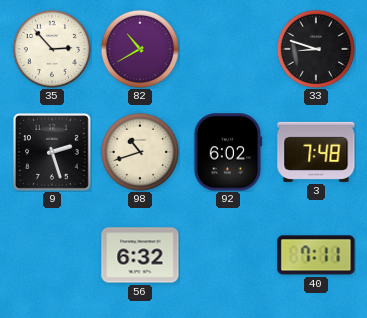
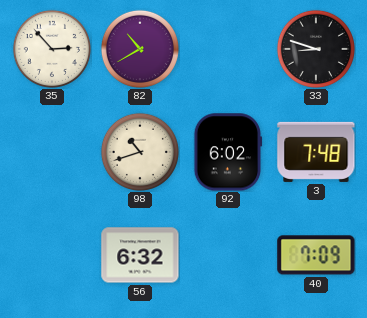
9: 2:27 -> none
40: 7:11 -> 7:09
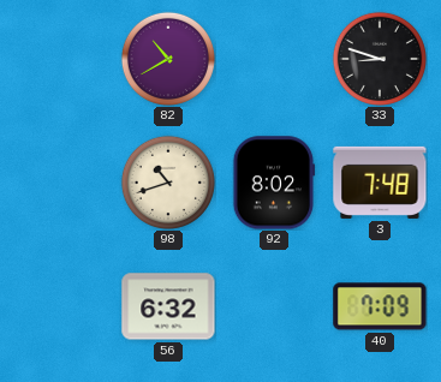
35: 2:53 -> none
92: 6:02 -> 8:02
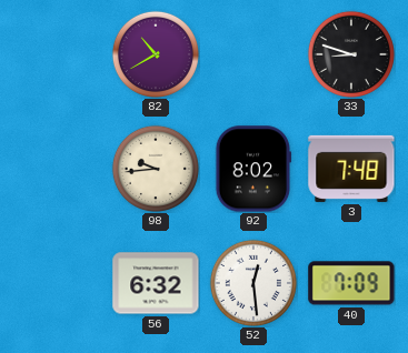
98: 10:42 -> 9:44
52: none -> 12:29
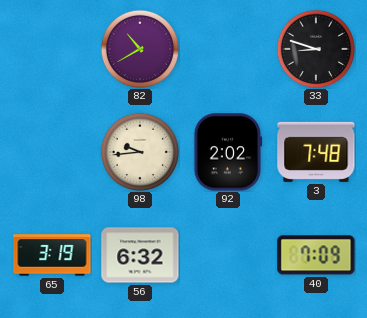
92: 8:02 -> 2:02
65: none -> 3:19
52: 12:29 -> none
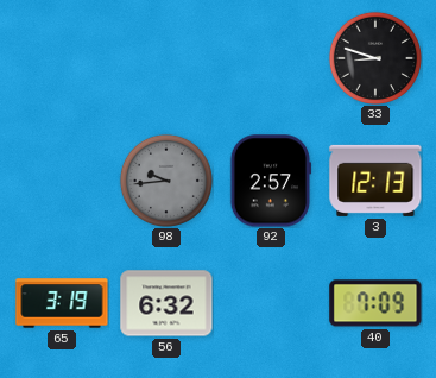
82: 10:40 -> none
98 dial: cream -> grey
92: 2:02 -> 2:57
3: 7:48 -> 12:13
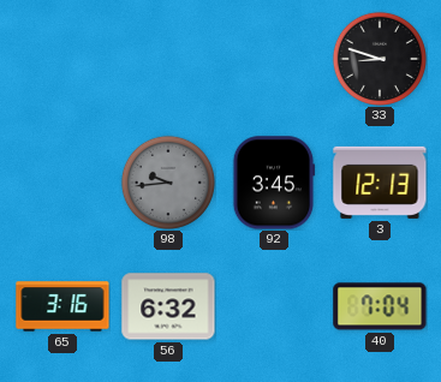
92: 2:57 -> 3:45
65: 3:19 -> 3:16
40: 7:09 -> 7:04
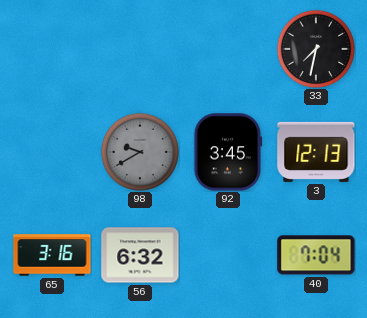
33: 8:48 -> 7:32
98: 9:44 -> 9:40
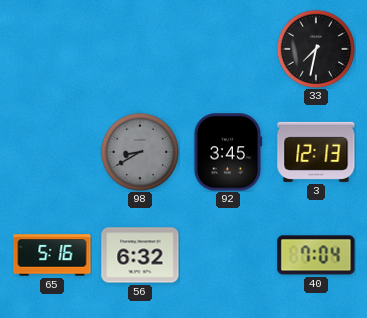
98: 9:40 -> 8:40
65: 3:16 -> 5:16
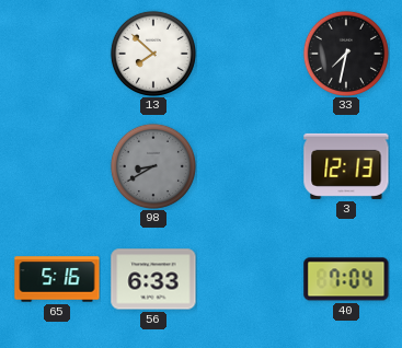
13: none -> 7:52
92: 3:45 -> none
56: 6:32 -> 6:33
